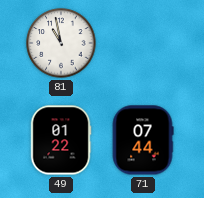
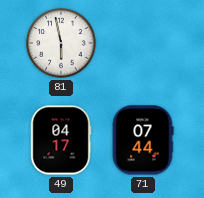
81: 10:58 -> 5:58
49: 01:22 -> 04:17
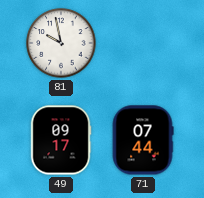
81: 5:58 -> 9:58
49: 04:17 -> 09:17
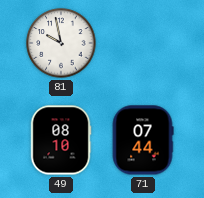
49: 09:17 -> 08:10
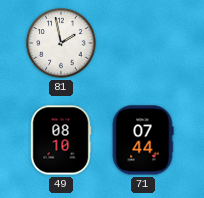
81: 9:58 -> 1:58
